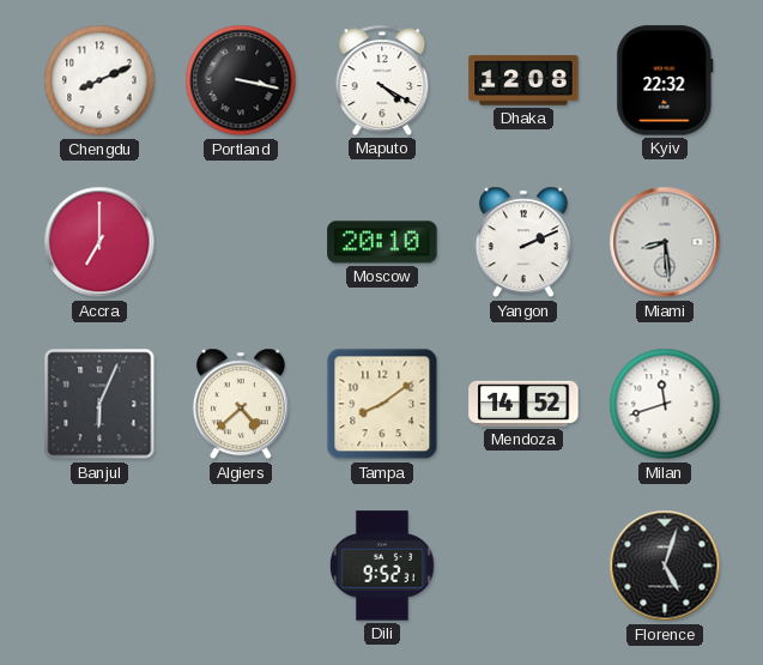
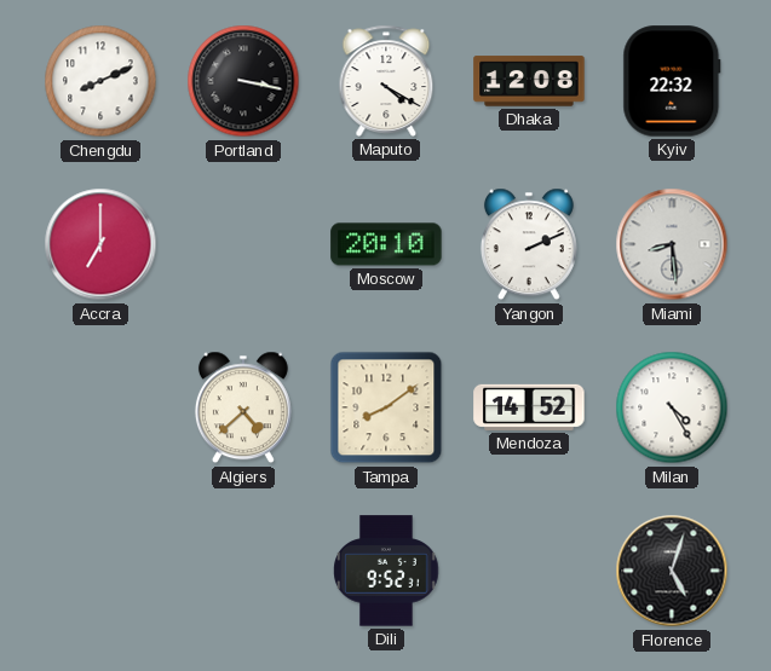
Banjul: 6:04 -> none
Milan: 11:42 -> 4:25
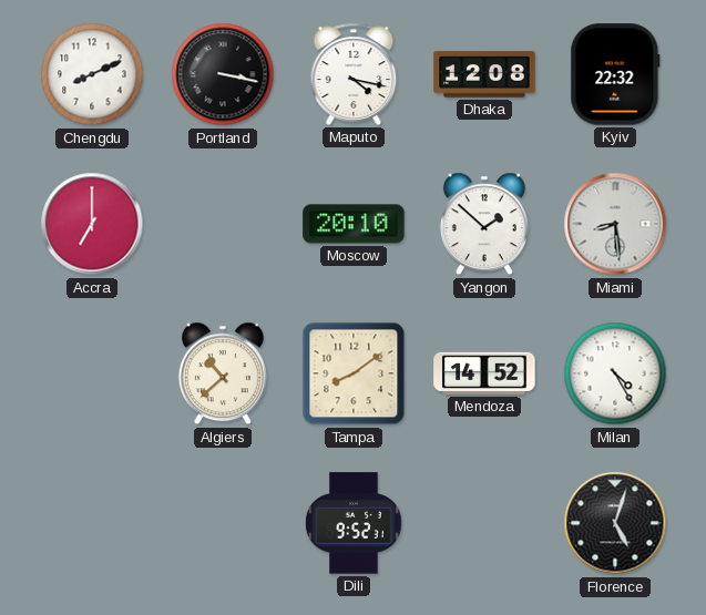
Maputo: 4:20 -> 4:17
Yangon: 2:11 -> 1:52
Algiers: 4:38 -> 10:38
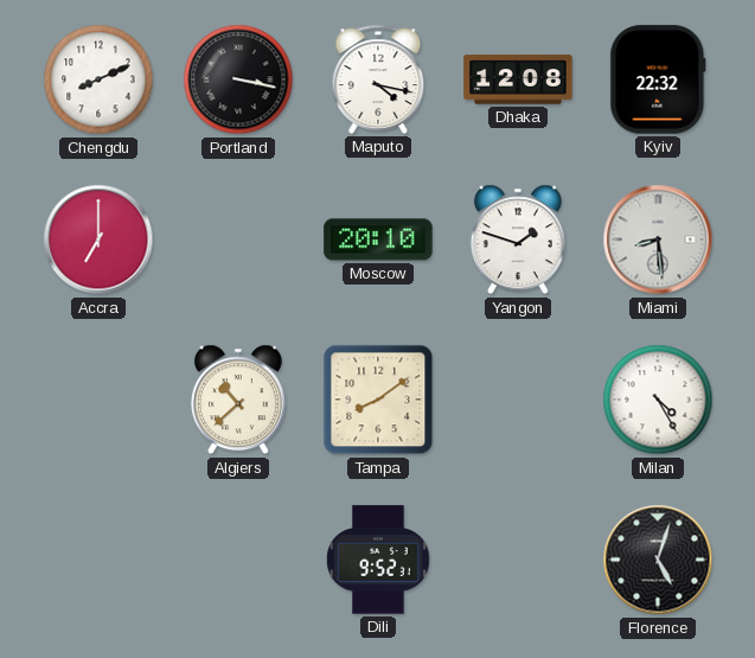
Yangon: 1:52 -> 1:48
Mendoza: 14:52 -> none
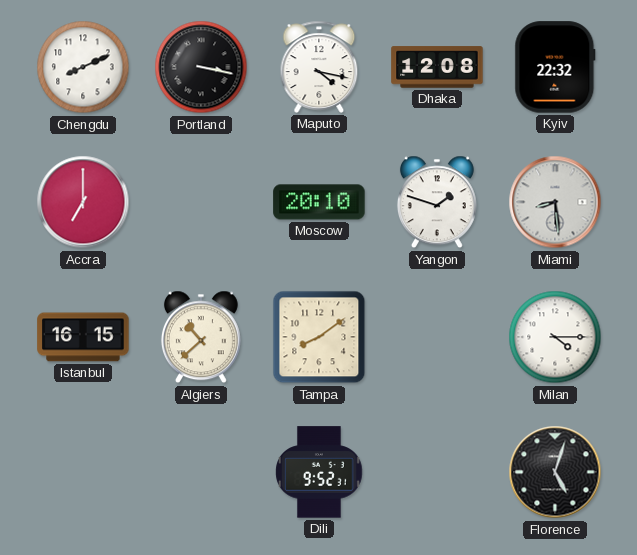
Istanbul: none -> 16:15
Milan: 4:25 -> 4:15
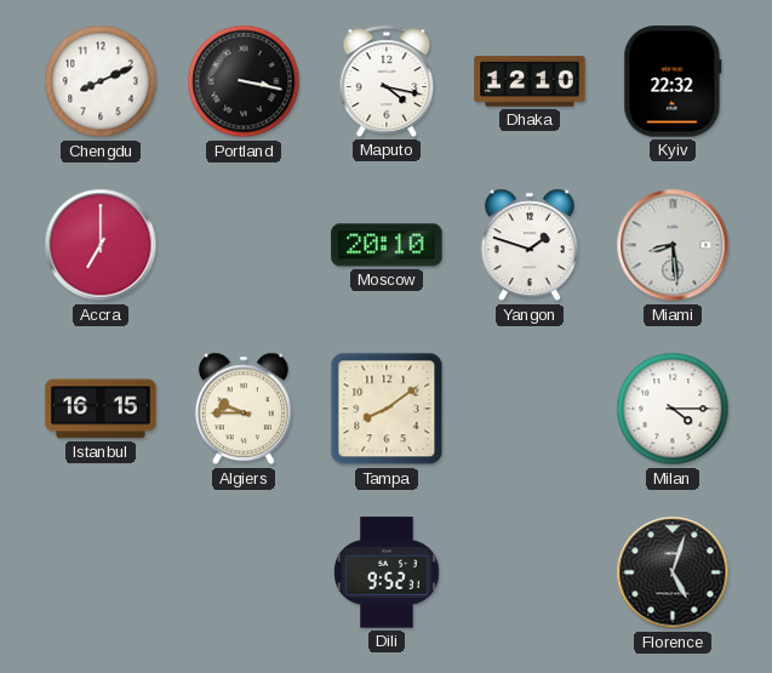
Dhaka: 12:08 -> 12:10
Algiers: 10:38 -> 9:45
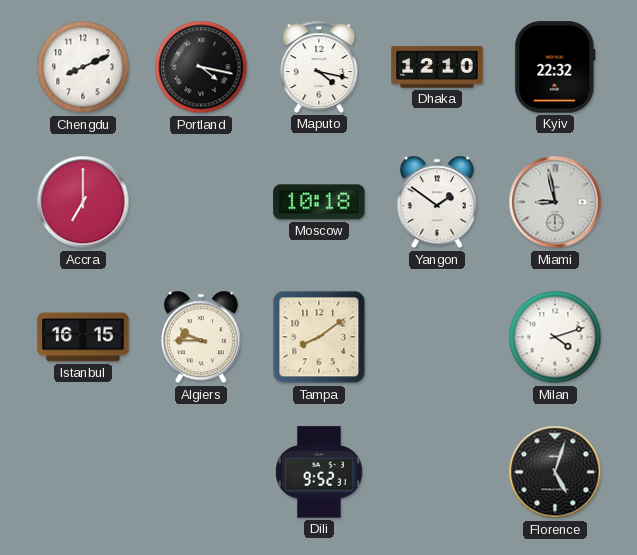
Portland: 3:17 -> 4:17
Moscow: 20:10 -> 10:18
Yangon: 1:48 -> 1:51
Miami: 8:29 -> 8:58
Milan: 4:15 -> 4:12
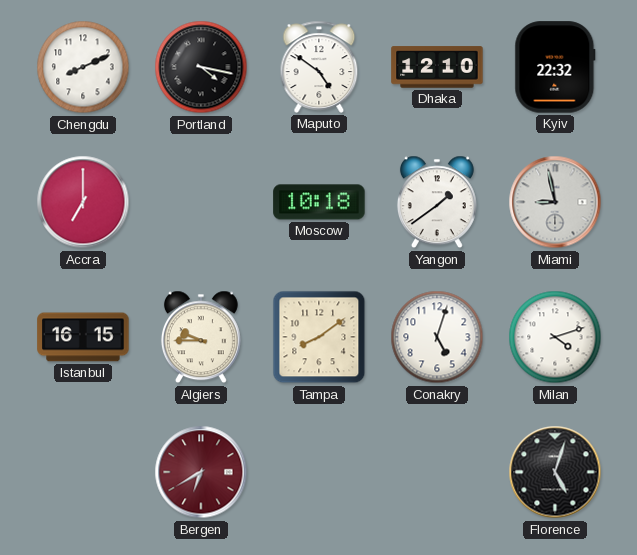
Maputo: 4:17 -> 4:51
Yangon: 1:51 -> 1:39
Conakry: none -> 5:03
Bergen: none -> 6:40
Dili: 9:52 -> none
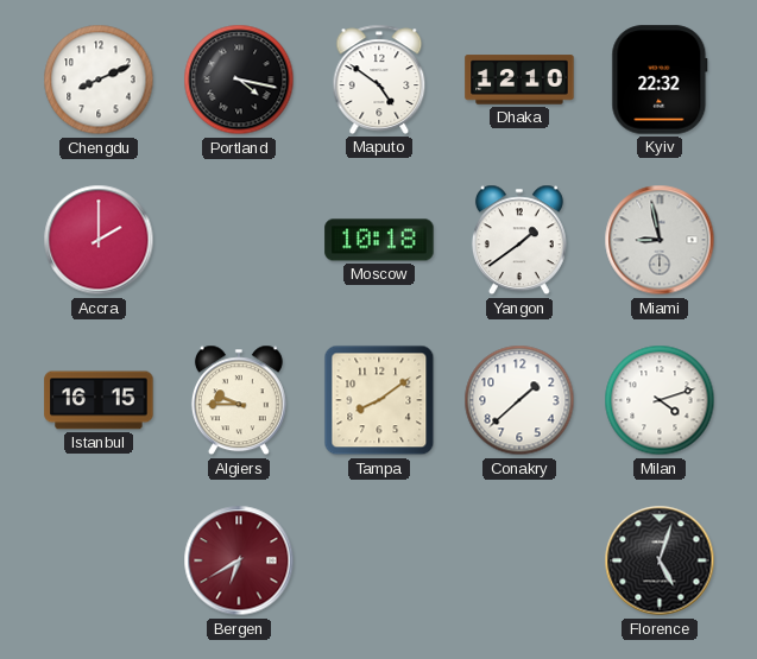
Accra: 7:00 -> 2:00
Conakry: 5:03 -> 1:38
